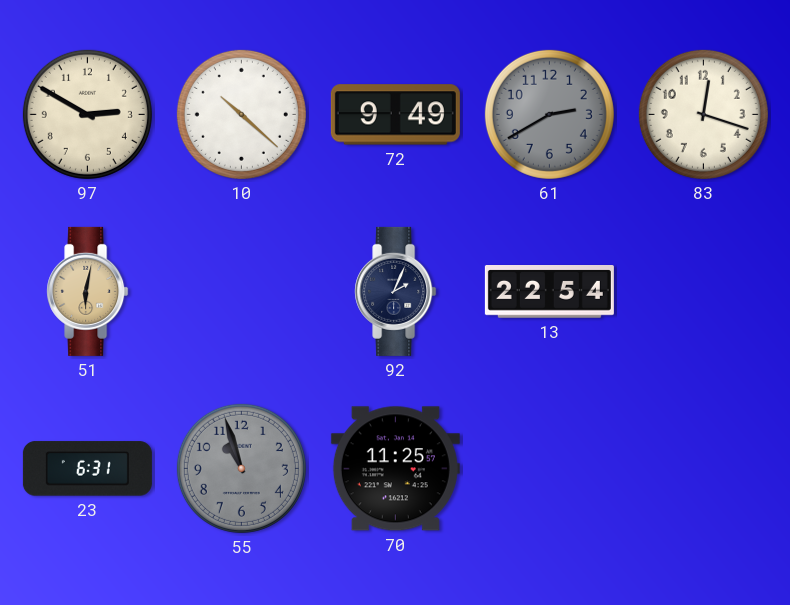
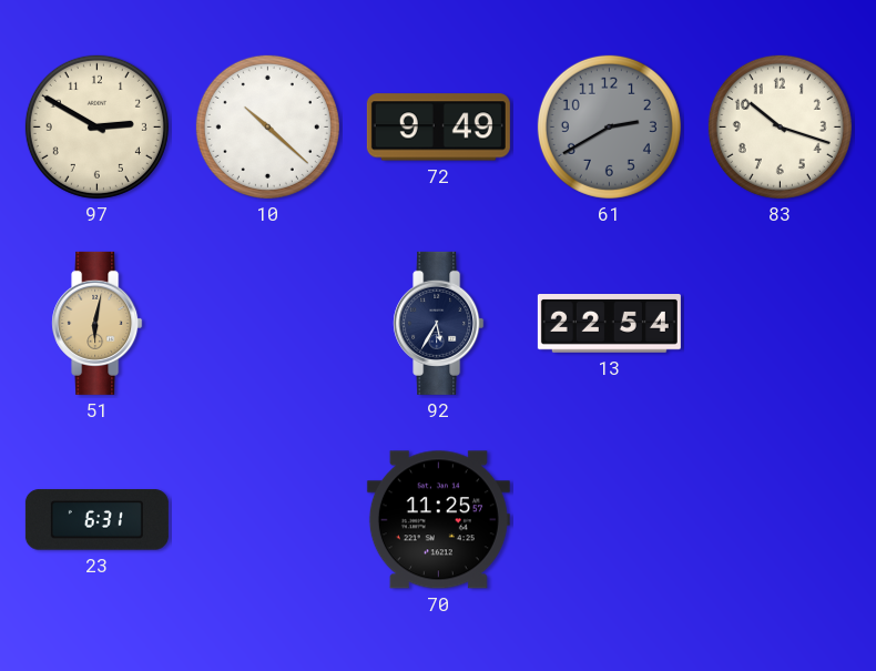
83: 12:18 -> 10:18
92: 2:04 -> 5:35
55: 10:57 -> none
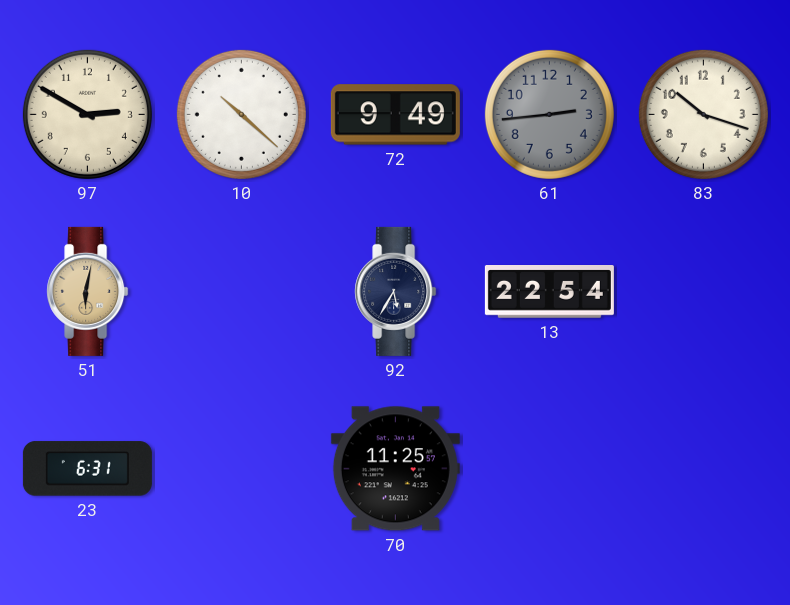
61: 2:40 -> 2:44
